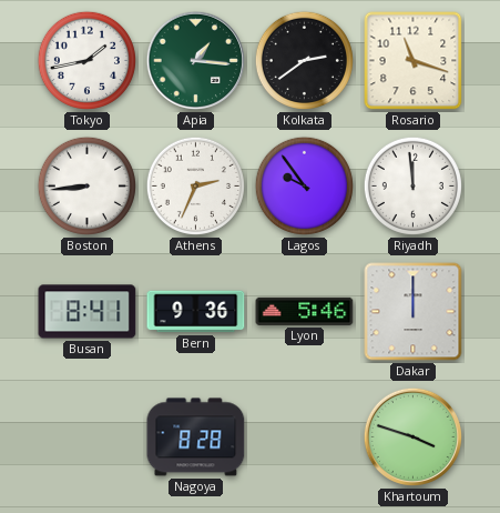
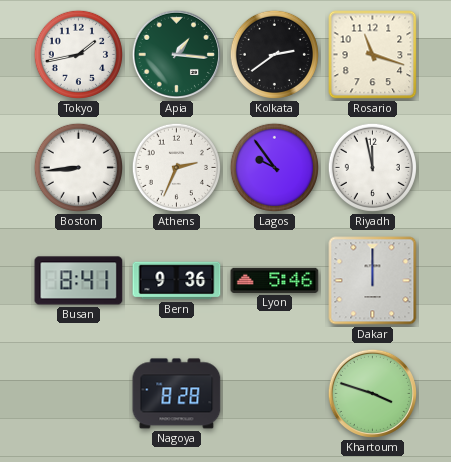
Riyadh: 11:59 -> 11:58
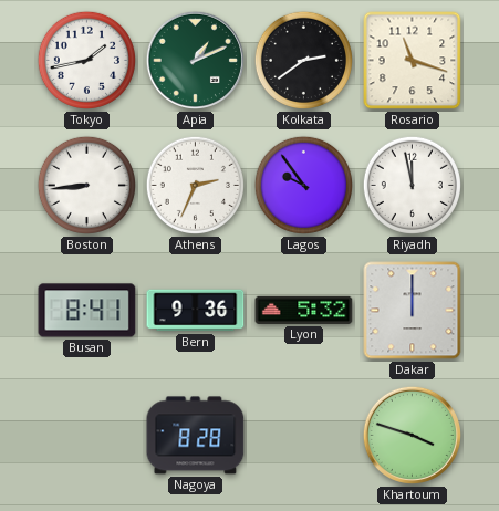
Apia: 1:16 -> 1:11
Lyon: 5:46 -> 5:32
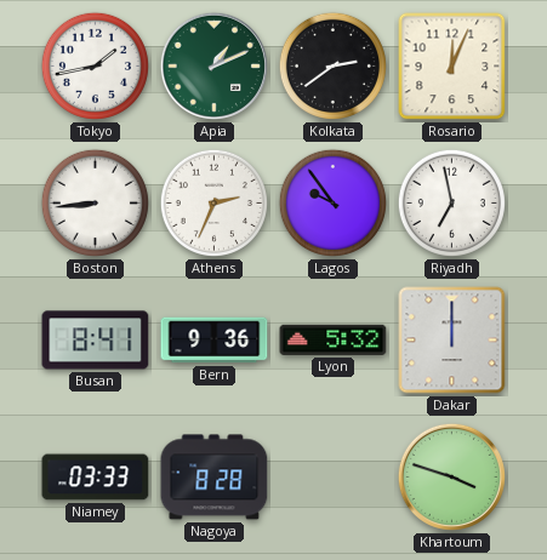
Rosario: 11:18 -> 12:04
Riyadh: 11:58 -> 6:58
Niamey: none -> 03:33
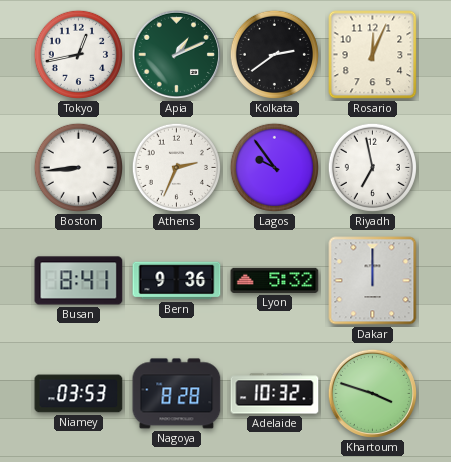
Tokyo: 1:43 -> 12:43
Niamey: 03:33 -> 03:53
Adelaide: none -> 10:32
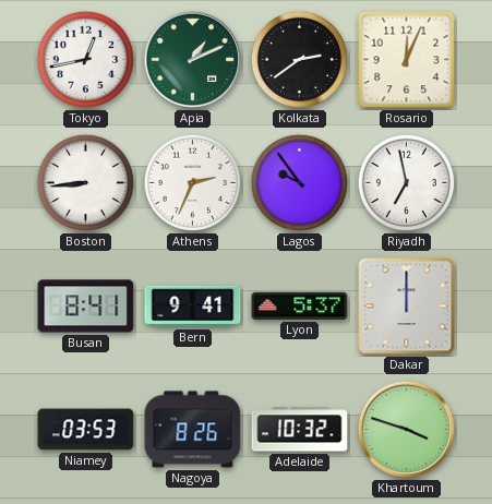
Bern: 9:36 -> 9:41
Lyon: 5:32 -> 5:37
Nagoya: 8:28 -> 8:26
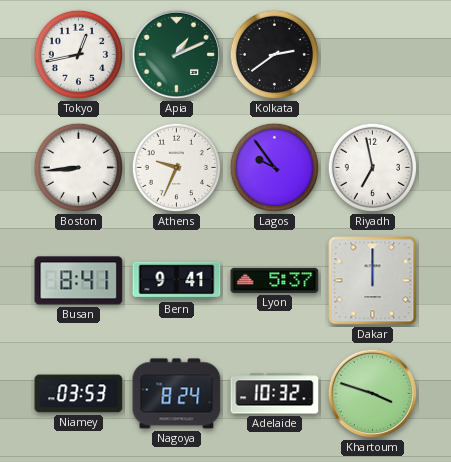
Rosario: 12:04 -> none
Athens: 2:34 -> 9:34
Nagoya: 8:26 -> 8:24
